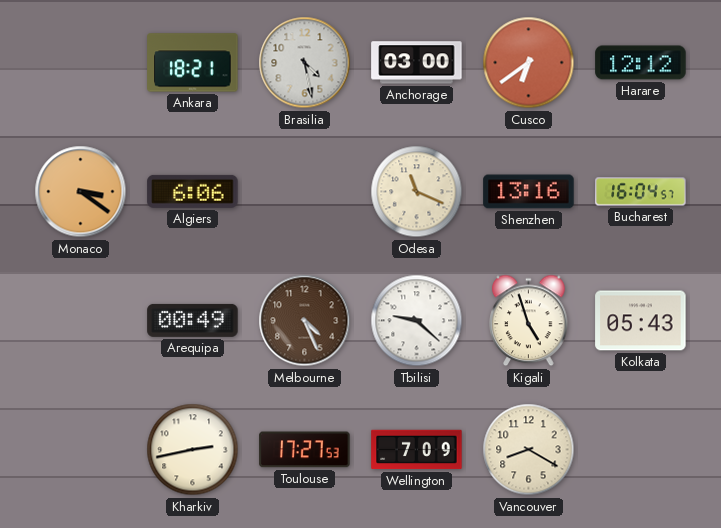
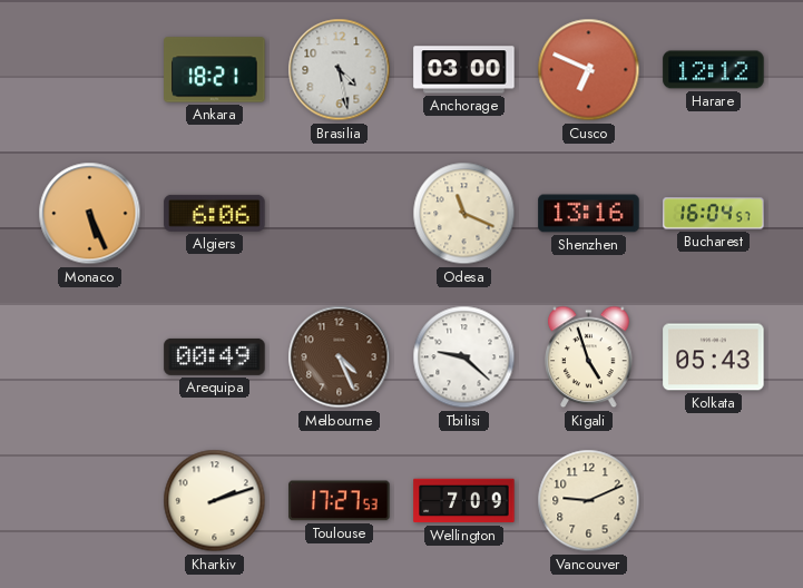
Cusco: 6:39 -> 6:49
Monaco: 3:21 -> 5:26
Kharkiv: 2:43 -> 2:12
Vancouver: 8:20 -> 9:11
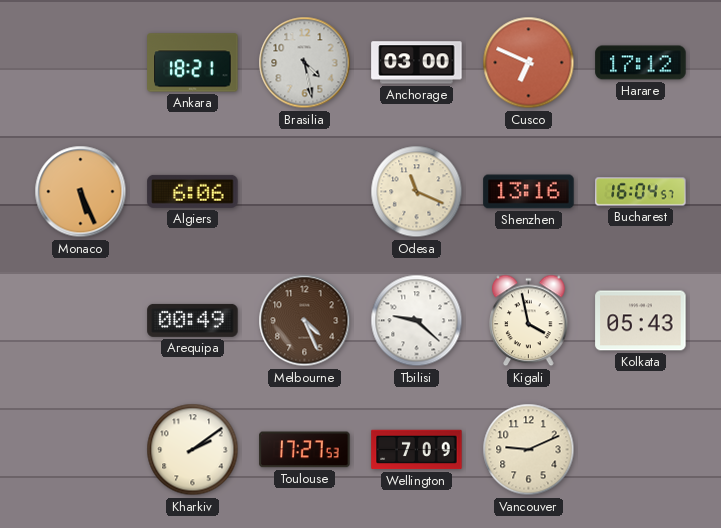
Harare: 12:12 -> 17:12
Kigali: 4:57 -> 3:58
Kharkiv: 2:12 -> 2:09
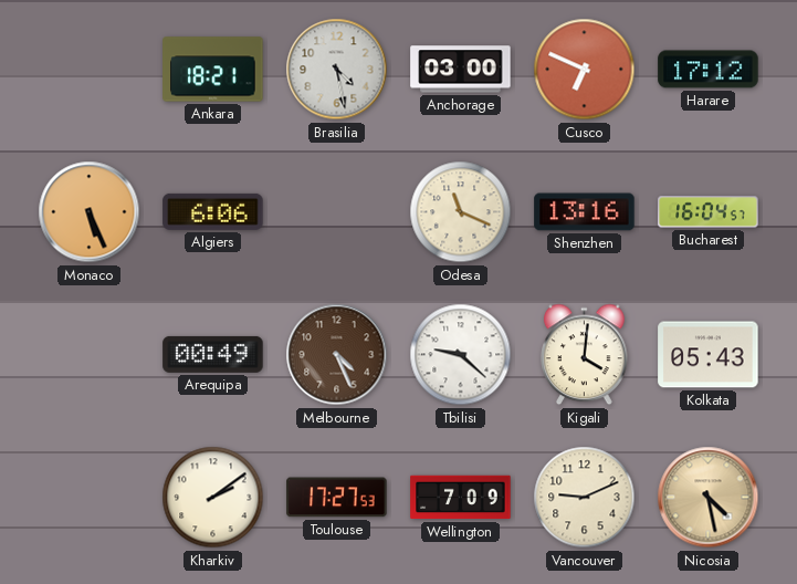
Kigali: 3:58 -> 4:01
Nicosia: none -> 4:28
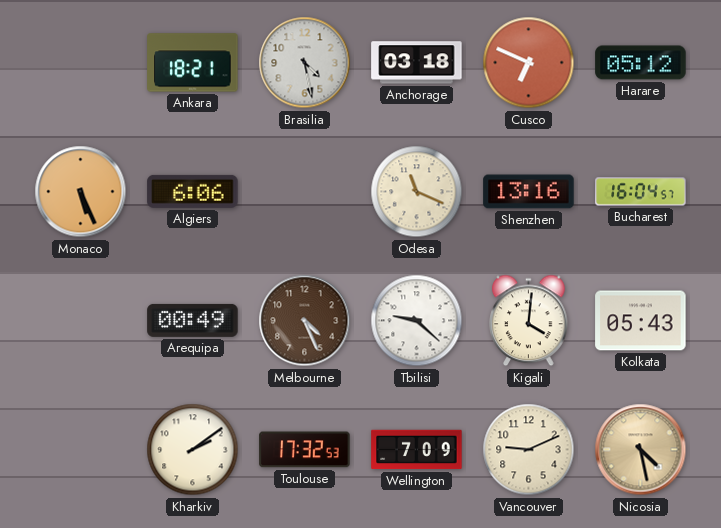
Anchorage: 03:00 -> 03:18
Harare: 17:12 -> 05:12
Toulouse: 17:27 -> 17:32
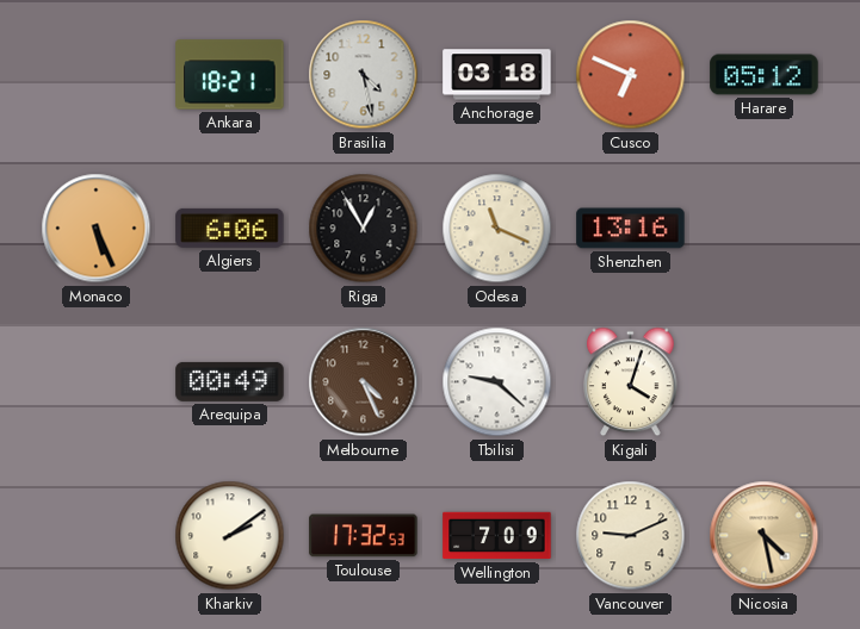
Riga: none -> 12:55
Bucharest: 16:04 -> none
Kigali: 4:01 -> 4:03
Kolkata: 05:43 -> none
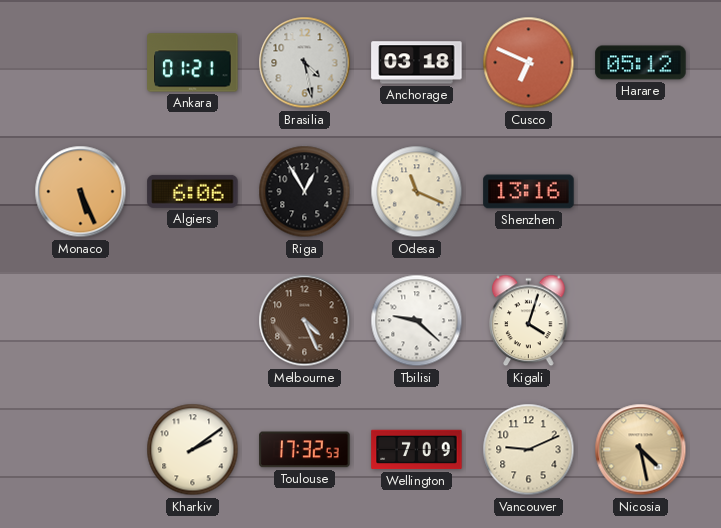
Ankara: 18:21 -> 01:21
Arequipa: 00:49 -> none
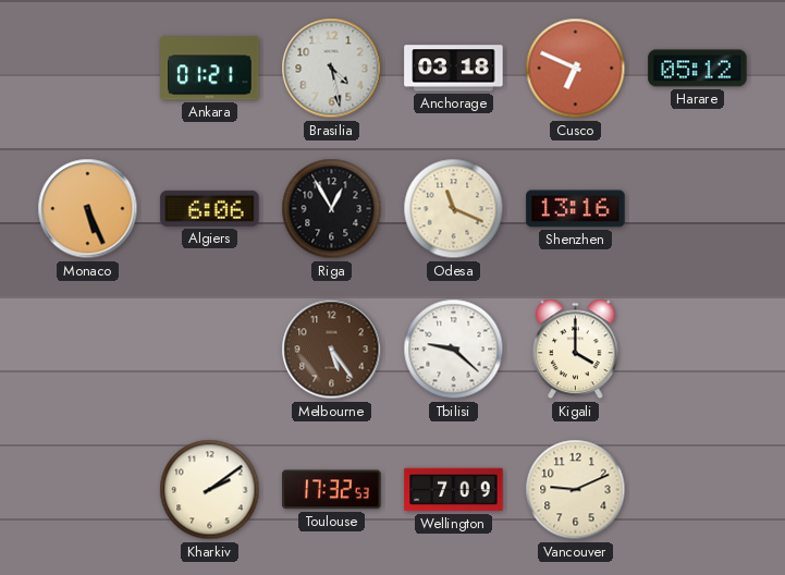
Melbourne: 4:26 -> 5:24
Kigali: 4:03 -> 4:00
Nicosia: 4:28 -> none
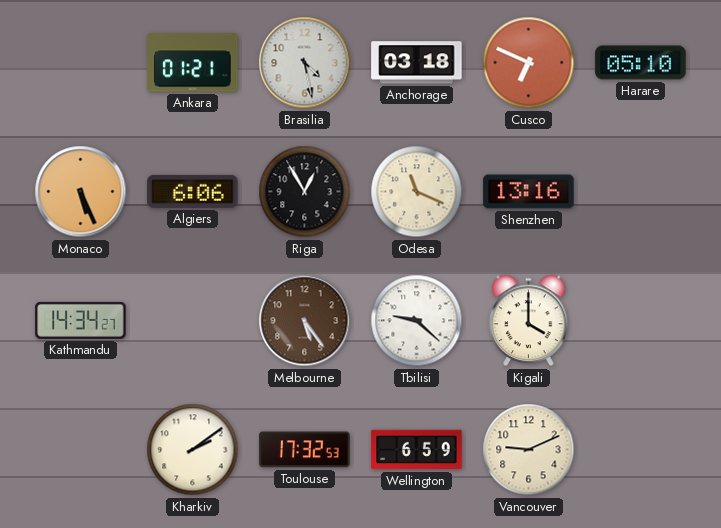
Harare: 05:12 -> 05:10
Kathmandu: none -> 14:34
Wellington: 7:09 -> 6:59
